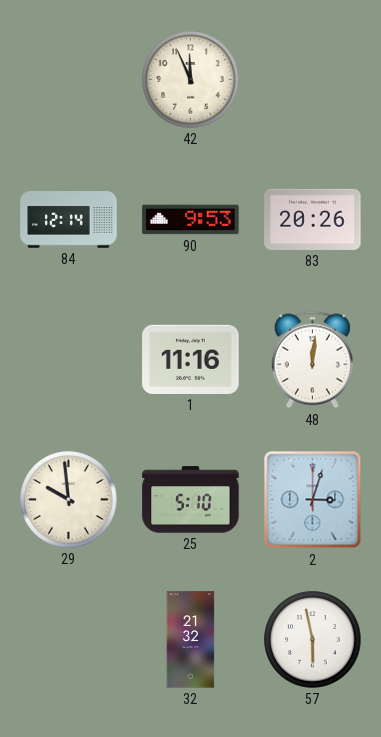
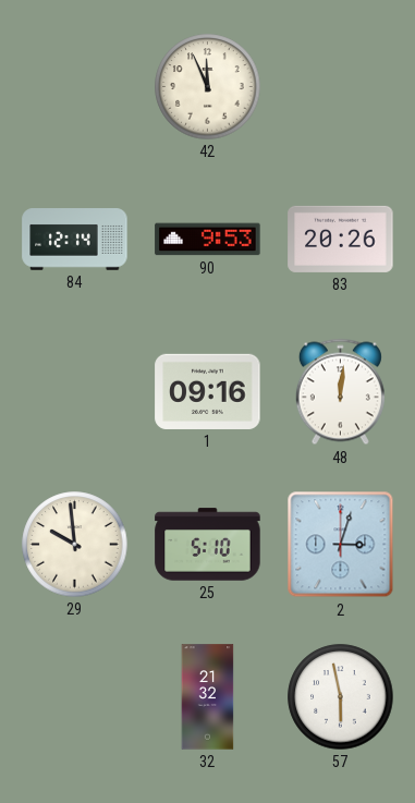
1: 11:16 -> 09:16
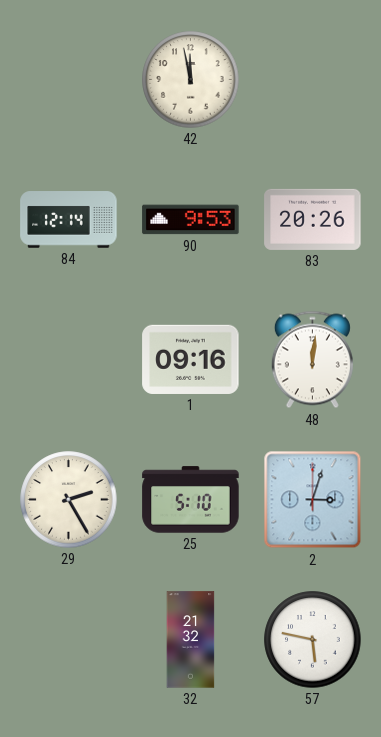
42: 11:56 -> 11:58
29: 9:59 -> 2:25
57: 5:58 -> 5:47
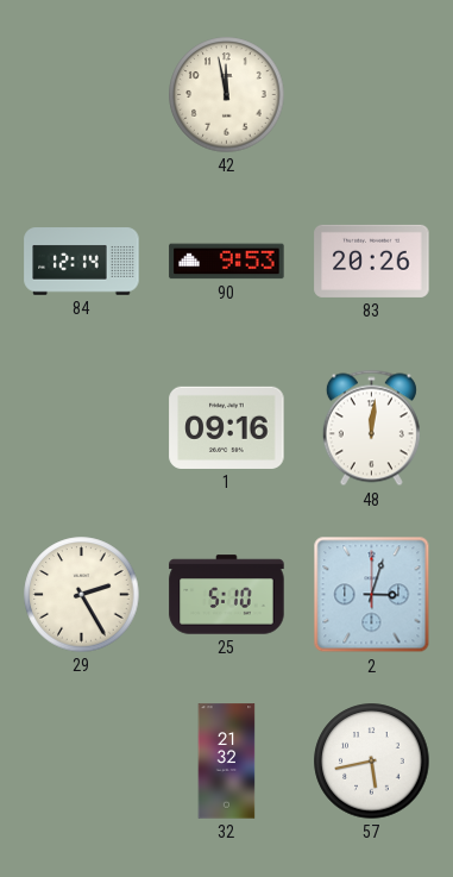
57: 5:47 -> 5:43
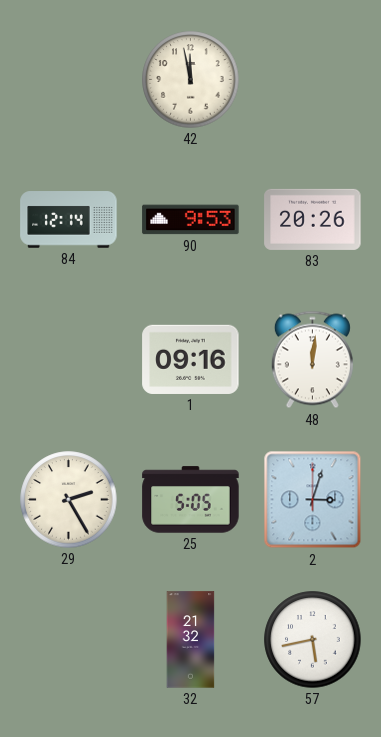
25: 5:10 -> 5:05
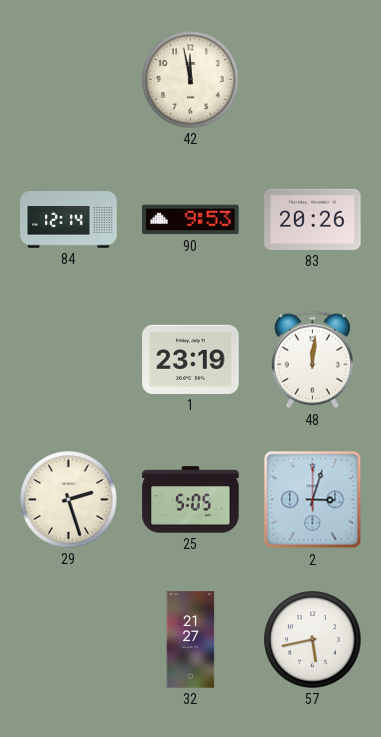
1: 09:16 -> 23:19
29: 2:25 -> 2:27
32: 21:32 -> 21:27
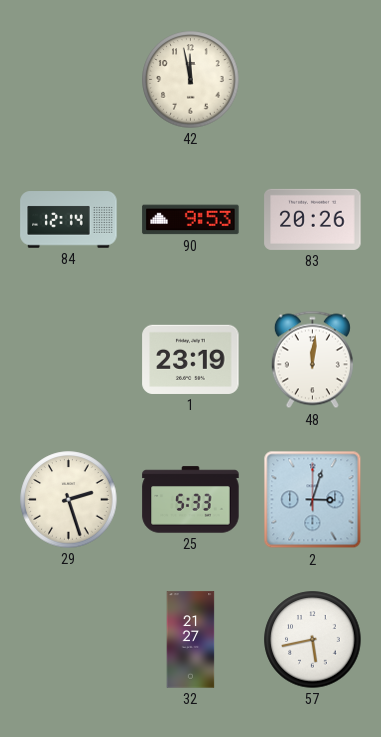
25: 5:05 -> 5:33
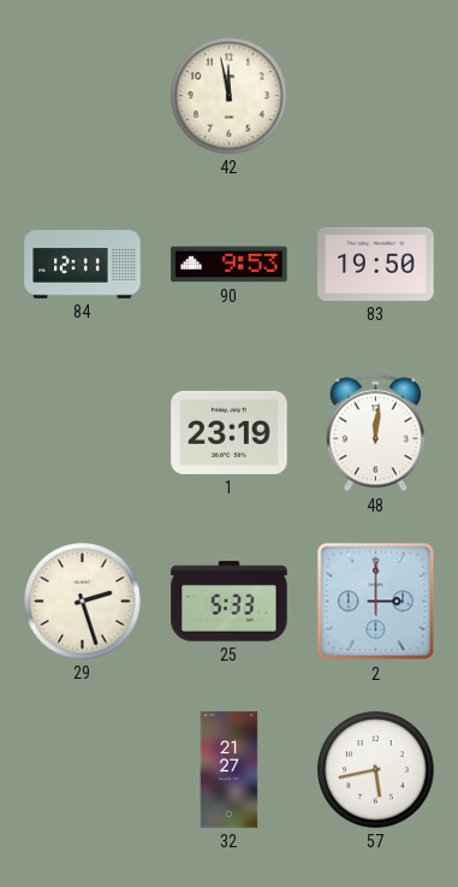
84: 12:14 -> 12:11
83: 20:26 -> 19:50
2: 3:03 -> 3:00
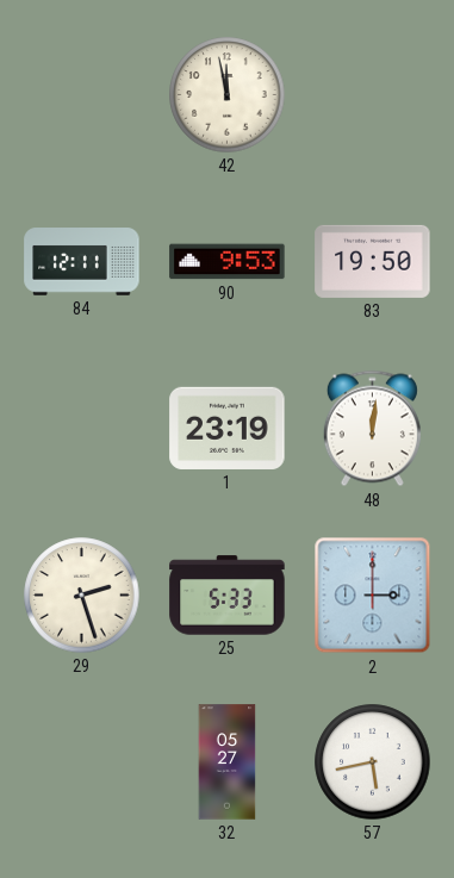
32: 21:27 -> 05:27
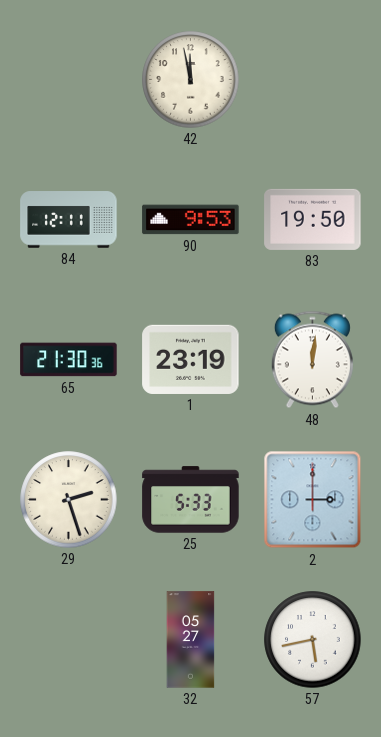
65: none -> 21:30
